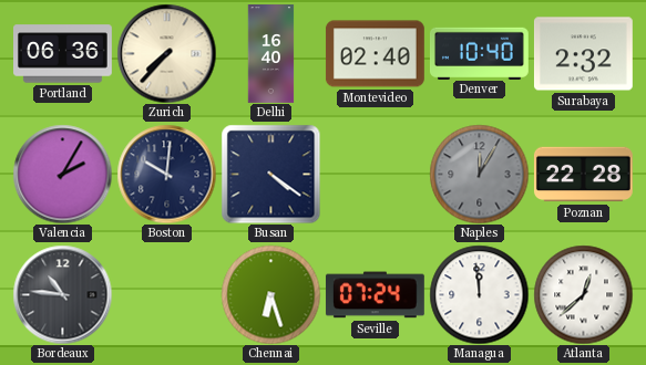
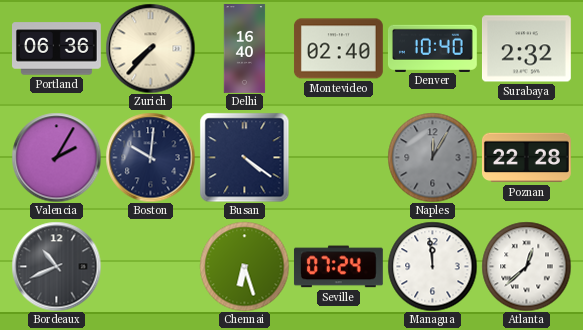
Bordeaux: 10:46 -> 10:41
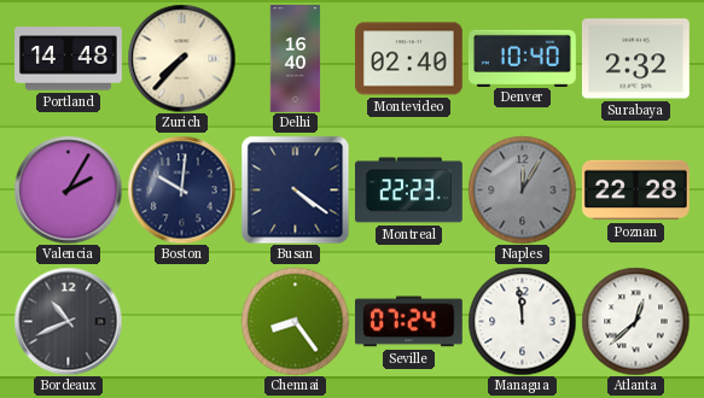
Portland: 06:36 -> 14:48
Montreal: none -> 22:23
Chennai: 6:27 -> 8:24
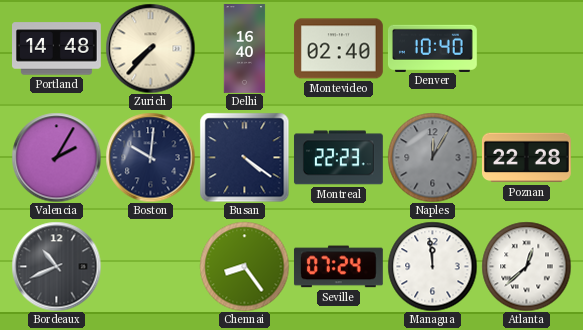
Surabaya: 2:32 -> none
